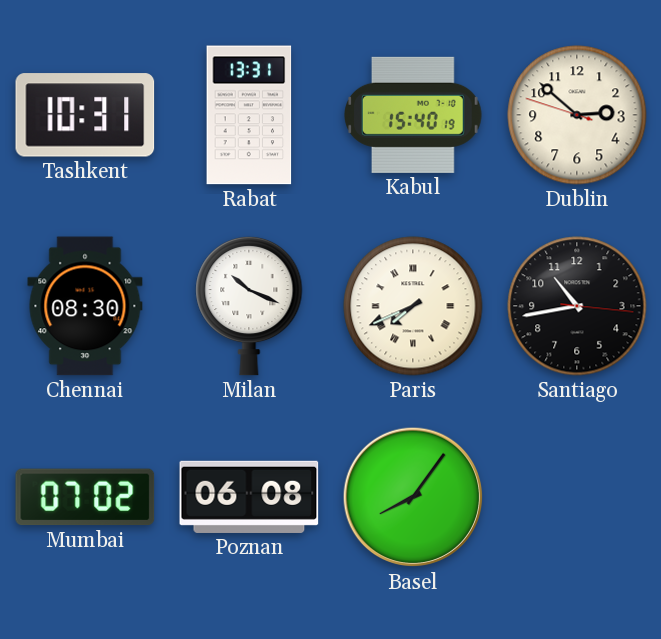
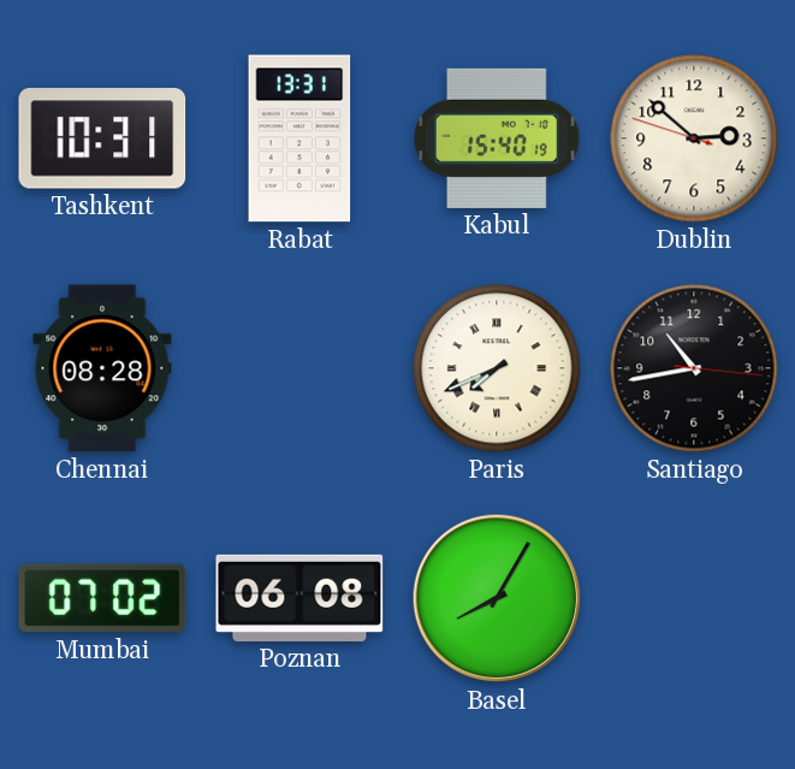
Chennai: 08:30 -> 08:28
Milan: 10:19 -> none
Basel: 8:06 -> 8:05
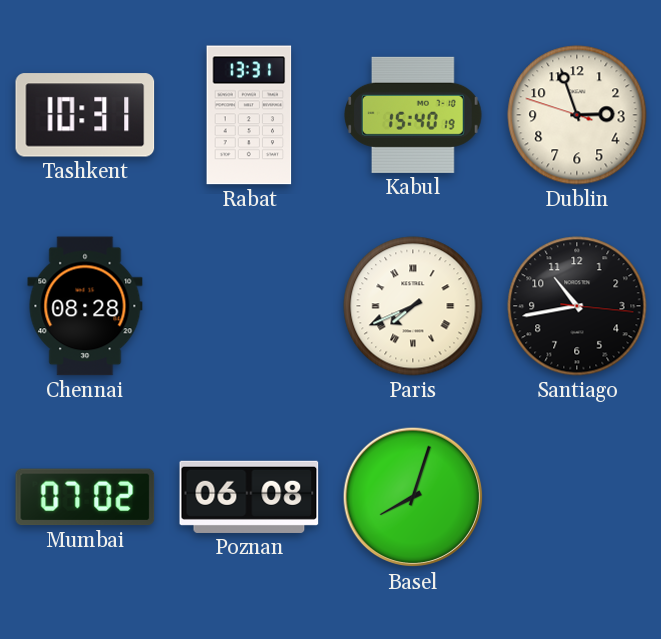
Dublin: 2:51 -> 2:56
Basel: 8:05 -> 8:03
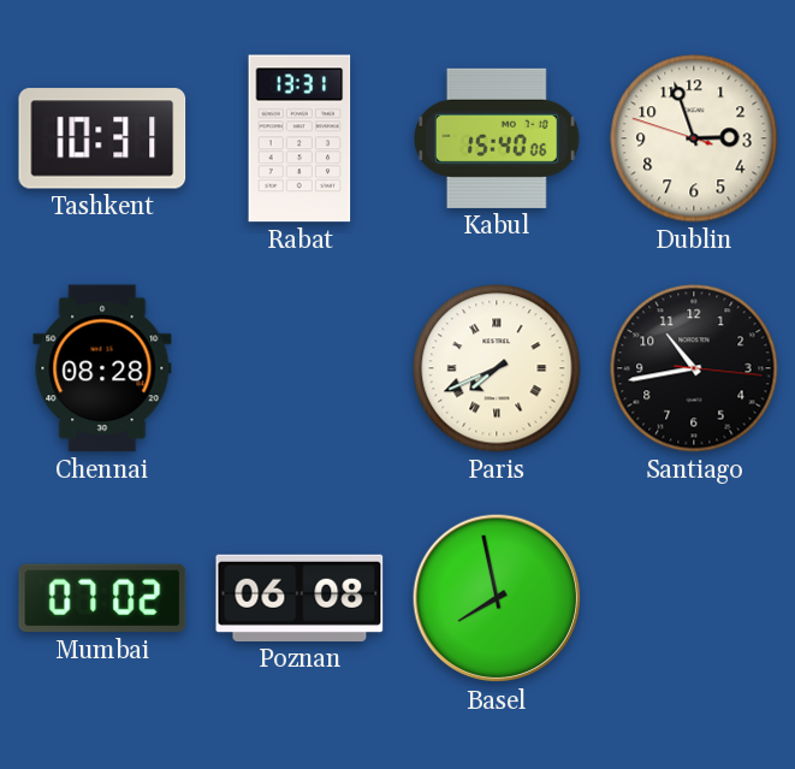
Kabul: 15:40:19 -> 15:40:06
Basel: 8:03 -> 7:58
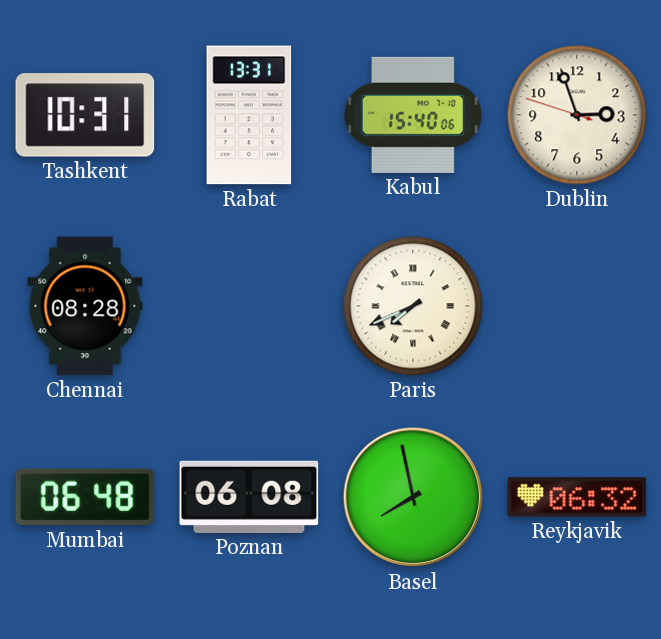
Santiago: 10:43 -> none
Mumbai: 07:02 -> 06:48
Reykjavik: none -> 06:32
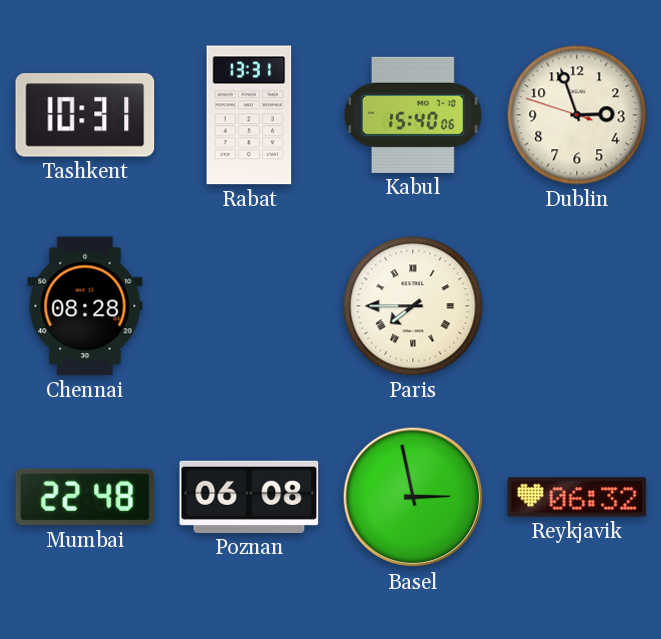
Paris: 7:41 -> 7:45
Mumbai: 06:48 -> 22:48
Basel: 7:58 -> 2:58
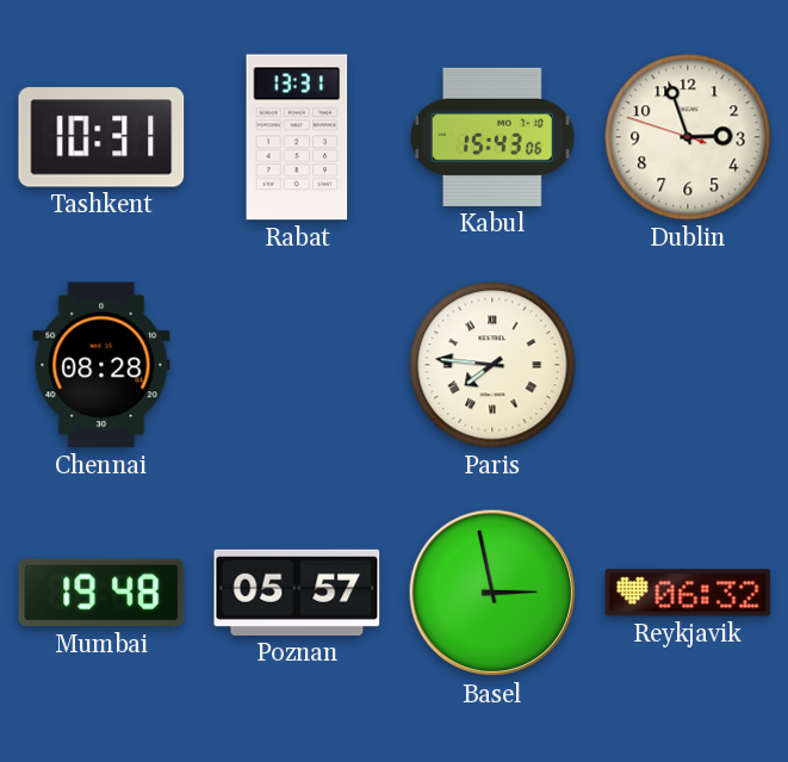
Kabul: 15:40 -> 15:43
Paris: 7:45 -> 7:46
Mumbai: 22:48 -> 19:48
Poznan: 06:08 -> 05:57
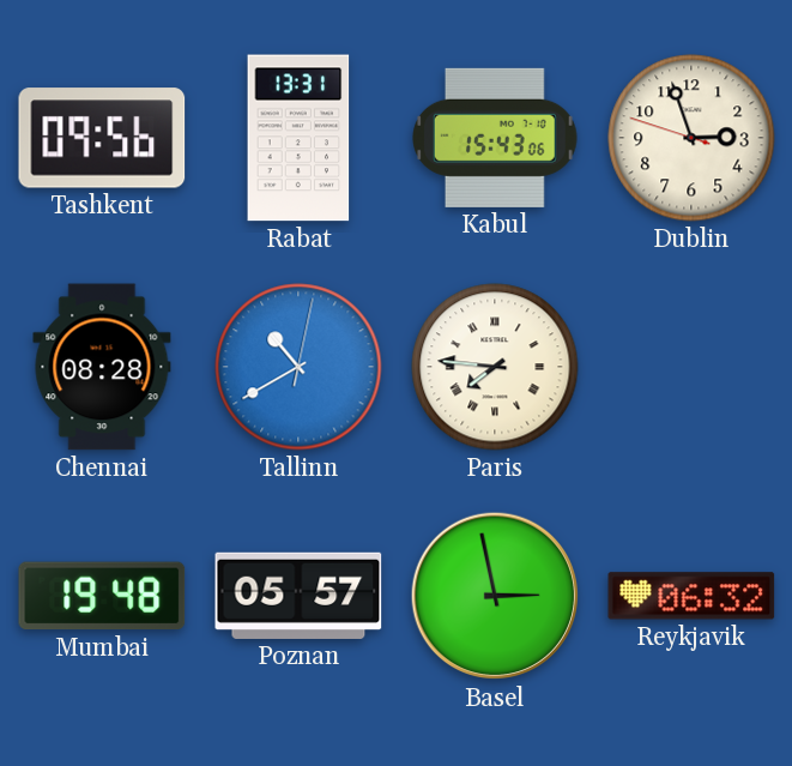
Tashkent: 10:31 -> 09:56
Tallinn: none -> 10:40
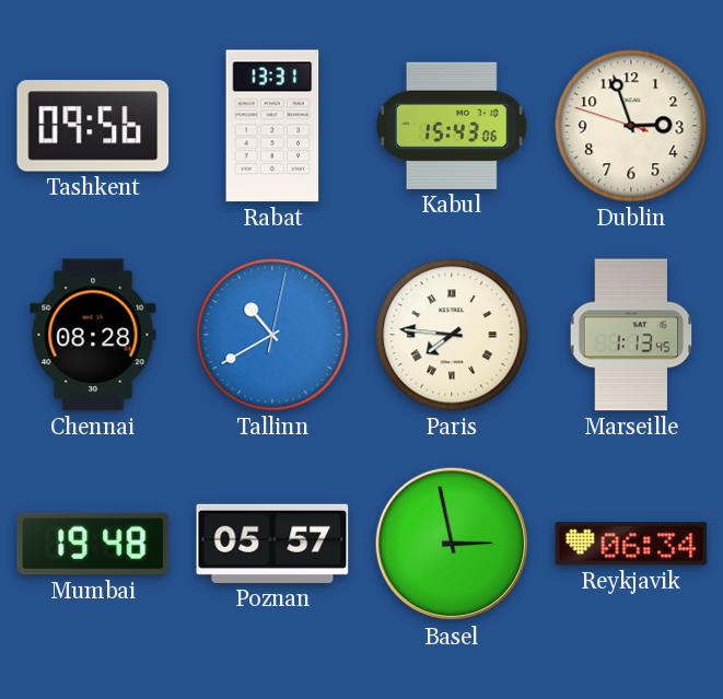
Marseille: none -> 1:13
Reykjavik: 06:32 -> 06:34
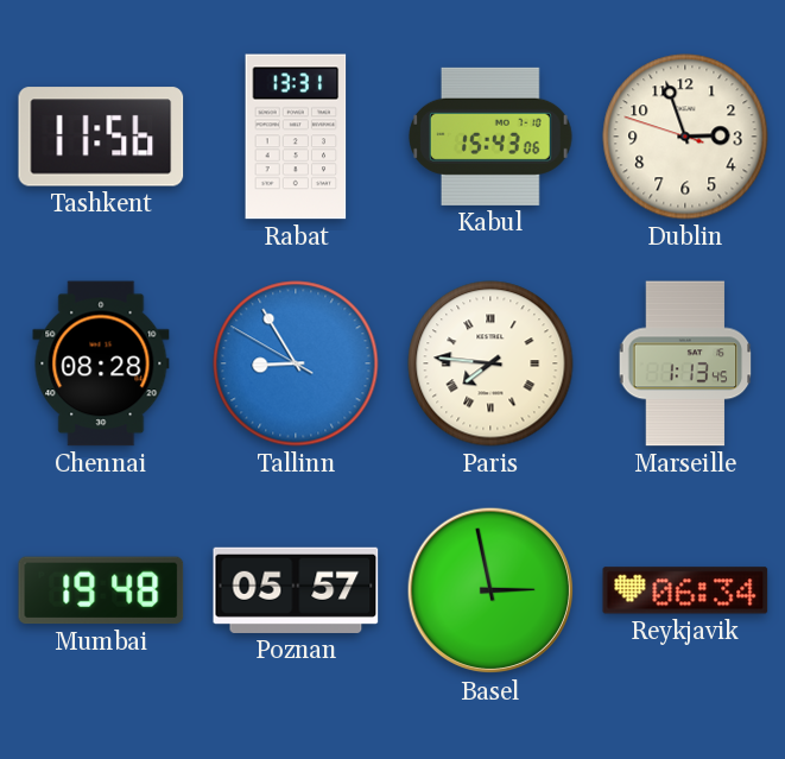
Tashkent: 09:56 -> 11:56
Tallinn: 10:40 -> 8:54
